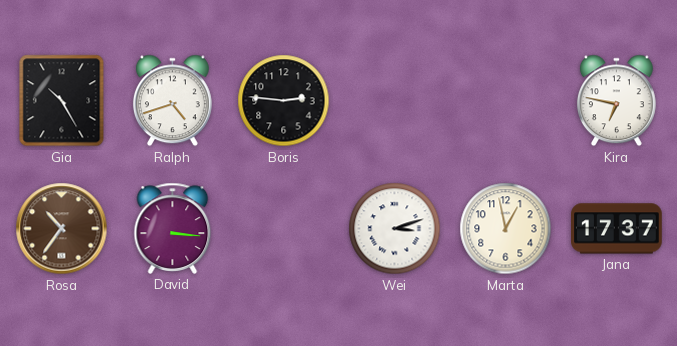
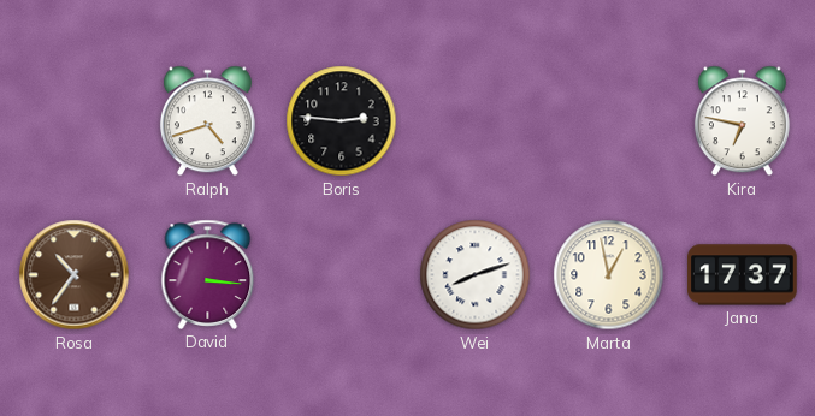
Gia: 10:25 -> none
Wei: 3:12 -> 8:12
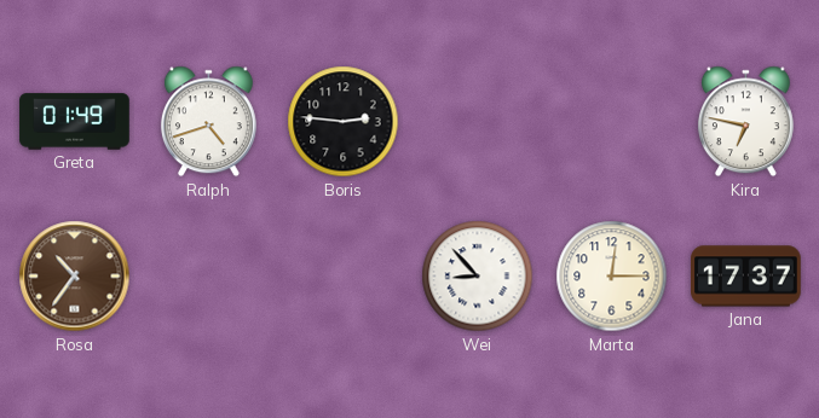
Greta: none -> 01:49
David: 3:16 -> none
Wei: 8:12 -> 8:53
Marta: 12:58 -> 12:15
